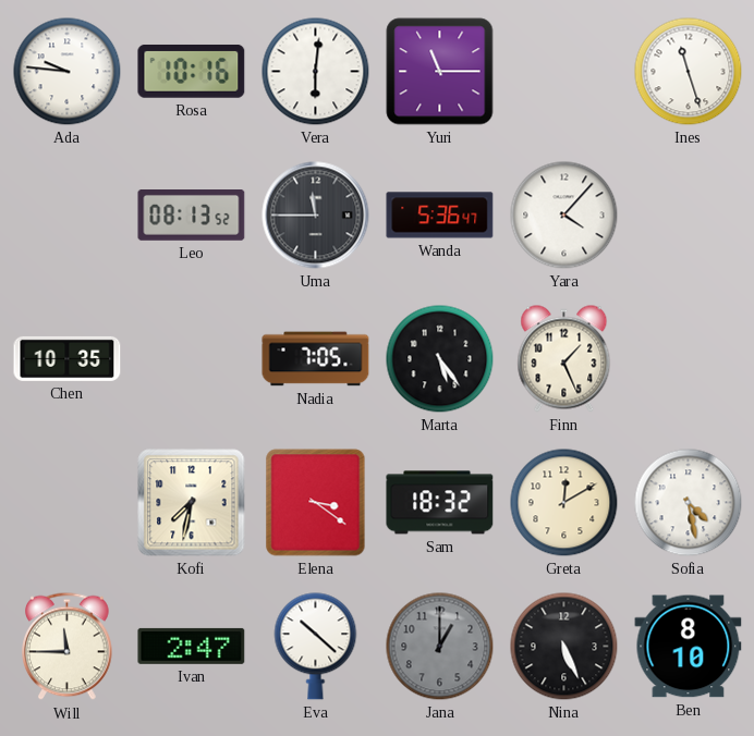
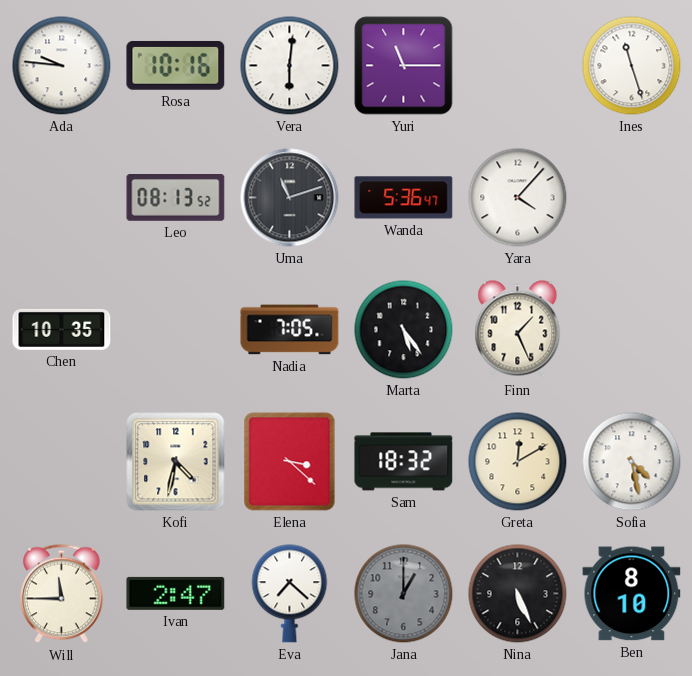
Uma: 11:45 -> 11:12
Kofi: 7:32 -> 4:32
Elena: 3:21 -> 3:22
Eva: 10:22 -> 7:22
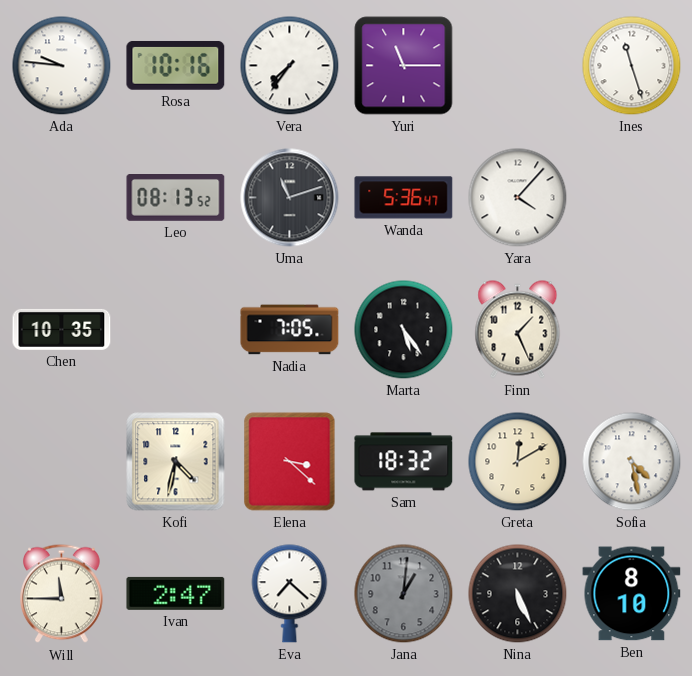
Vera: 6:01 -> 7:36
Jana: 1:00 -> 1:01
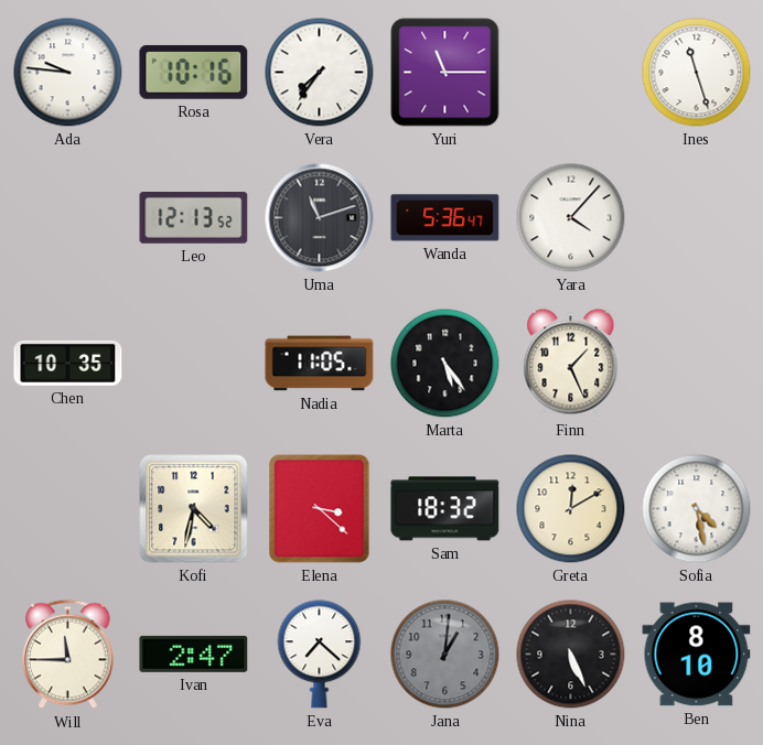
Leo: 08:13 -> 12:13
Nadia: 7:05 -> 11:05
